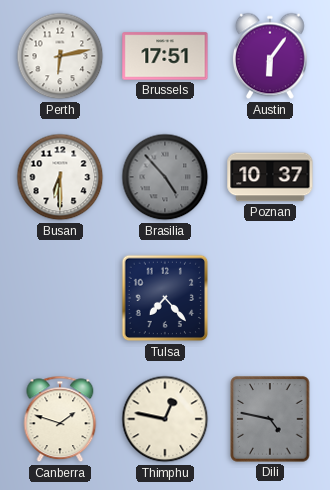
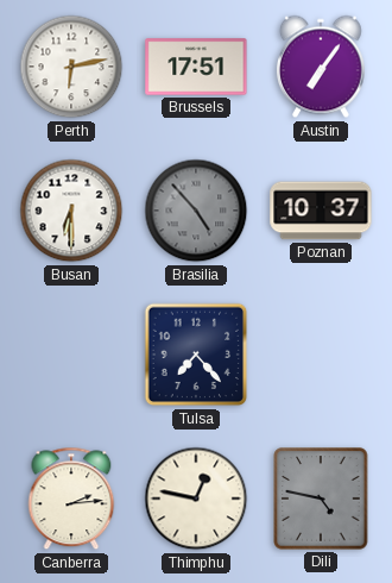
Austin: 6:06 -> 7:06
Canberra: 1:48 -> 2:14
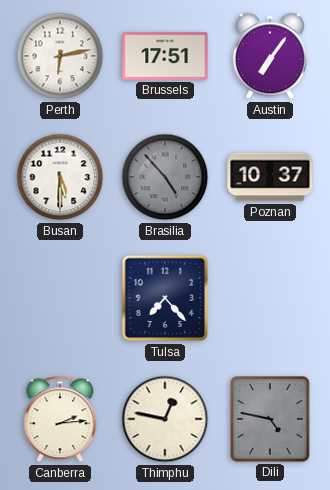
Busan: 6:30 -> 5:30
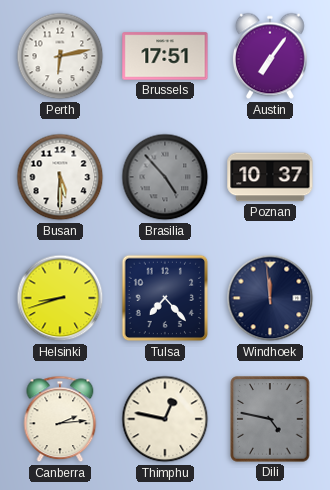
Helsinki: none -> 8:42
Windhoek: none -> 11:59
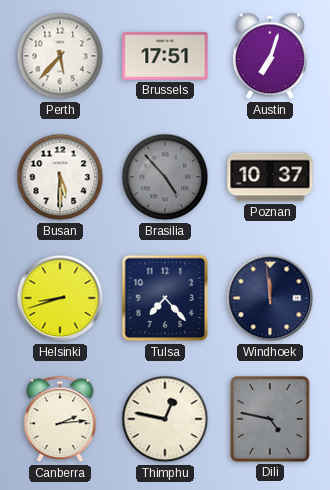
Perth: 6:13 -> 5:37
Austin: 7:06 -> 7:03
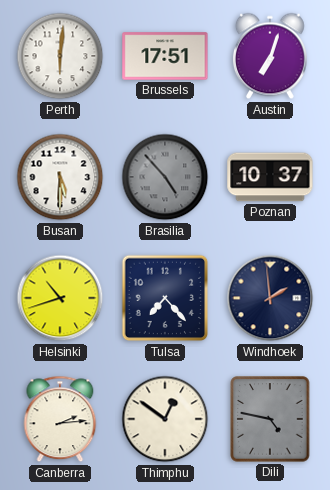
Perth: 5:37 -> 6:01
Helsinki: 8:42 -> 10:42
Windhoek: 11:59 -> 1:59
Thimphu: 12:47 -> 12:51
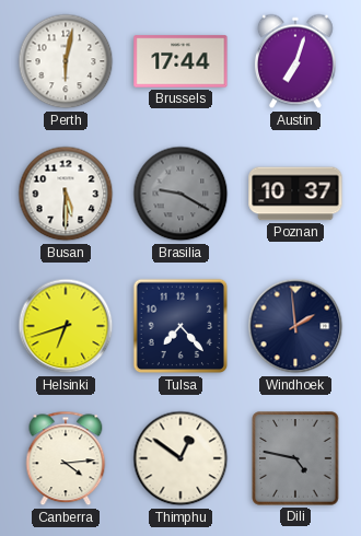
Perth: 6:01 -> 6:02
Brussels: 17:51 -> 17:44
Brasilia: 4:53 -> 9:20
Helsinki: 10:42 -> 6:42
Canberra: 2:14 -> 4:14
